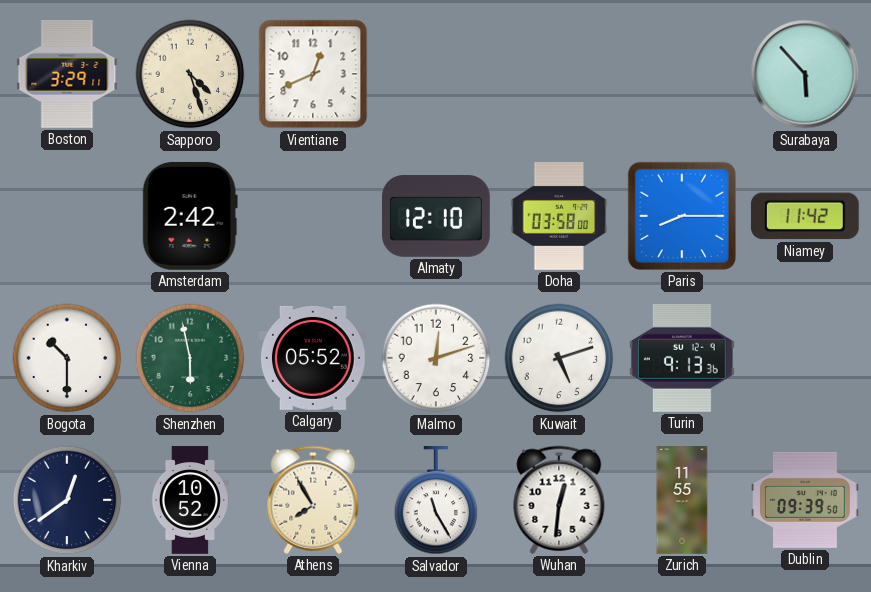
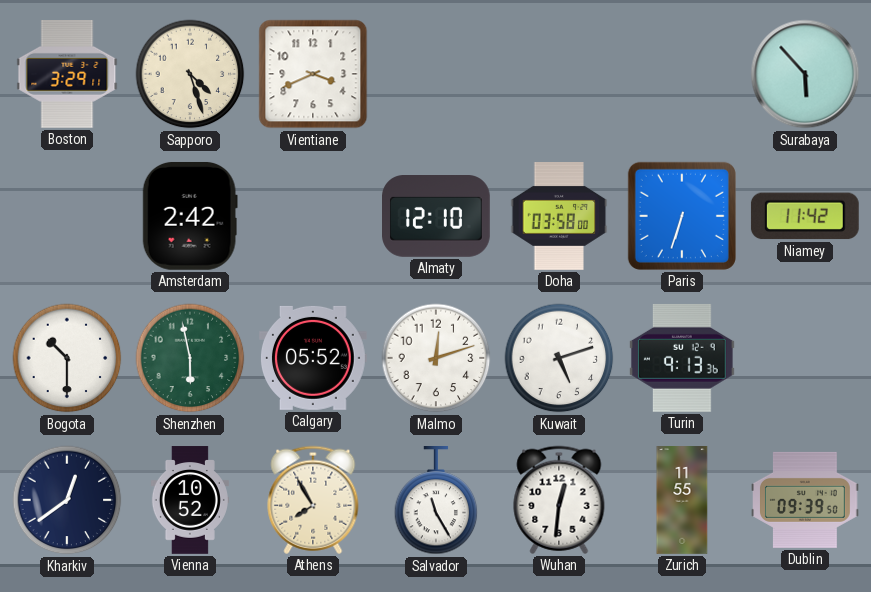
Vientiane: 12:41 -> 3:41
Paris: 8:15 -> 6:33
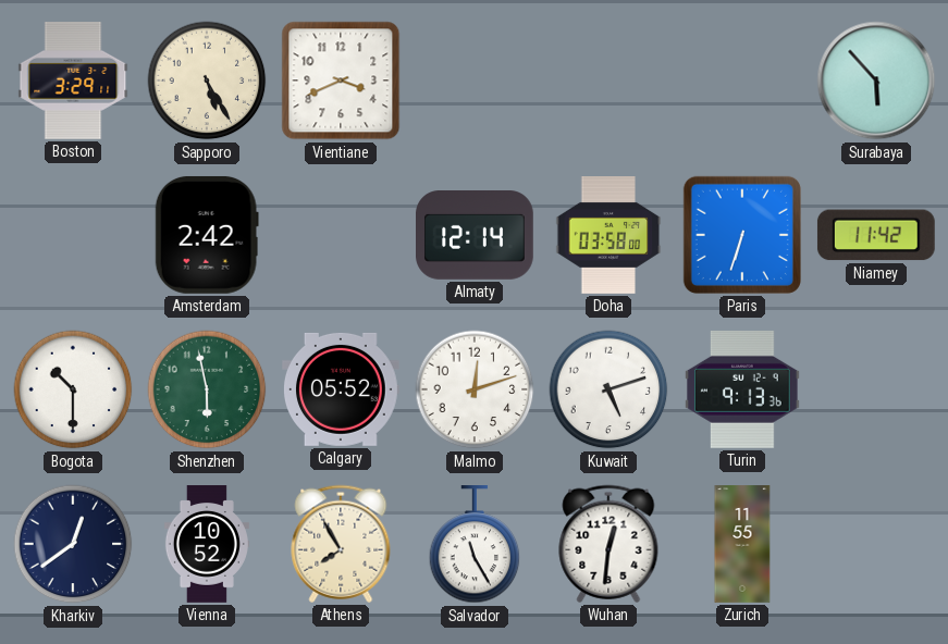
Sapporo: 4:27 -> 5:25
Almaty: 12:10 -> 12:14
Dublin: 09:39 -> none
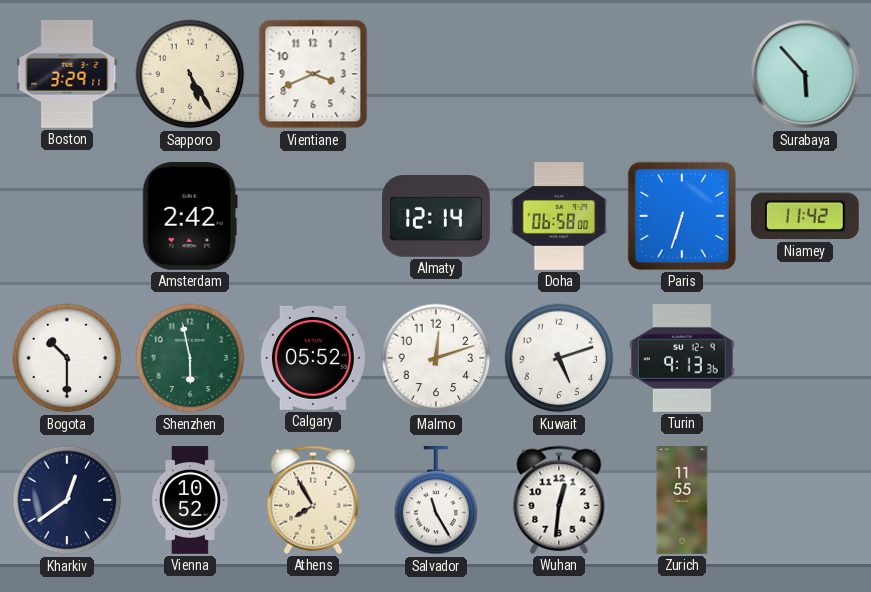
Doha: 03:58 -> 06:58
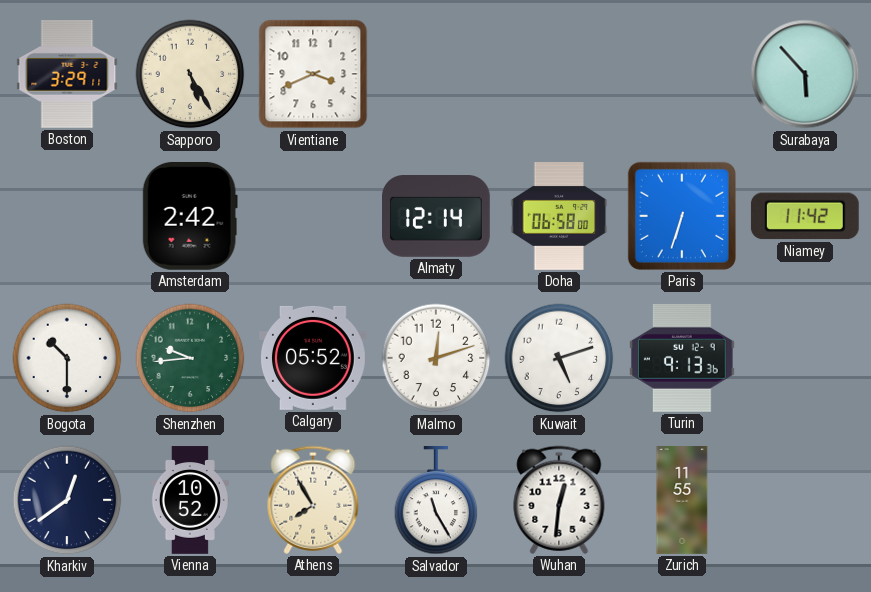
Shenzhen: 5:58 -> 9:44
